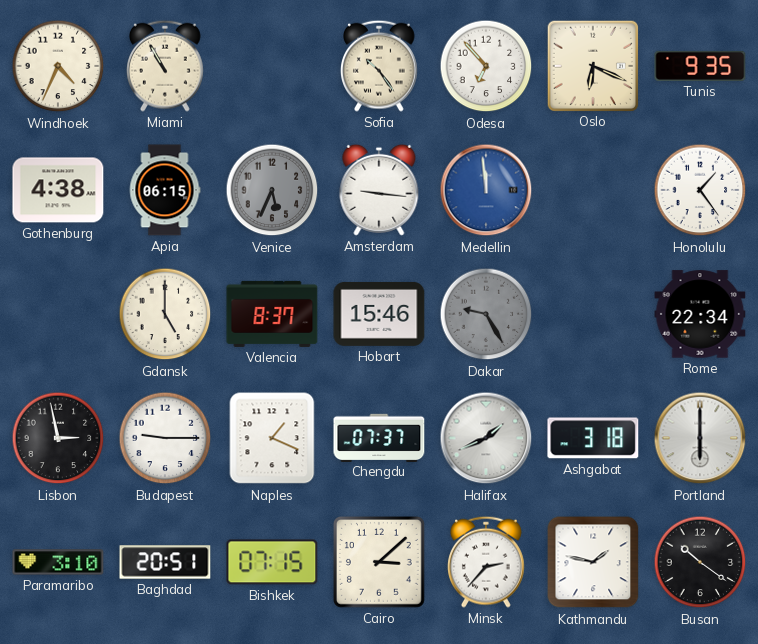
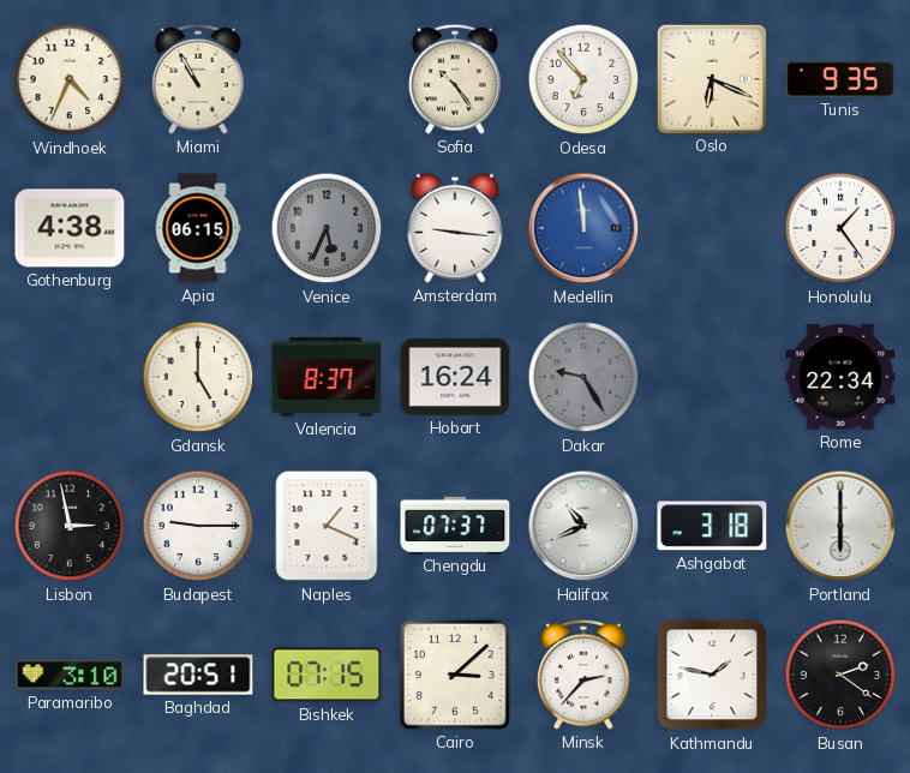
Hobart: 15:46 -> 16:24
Halifax: 1:41 -> 10:41
Busan: 10:21 -> 2:21
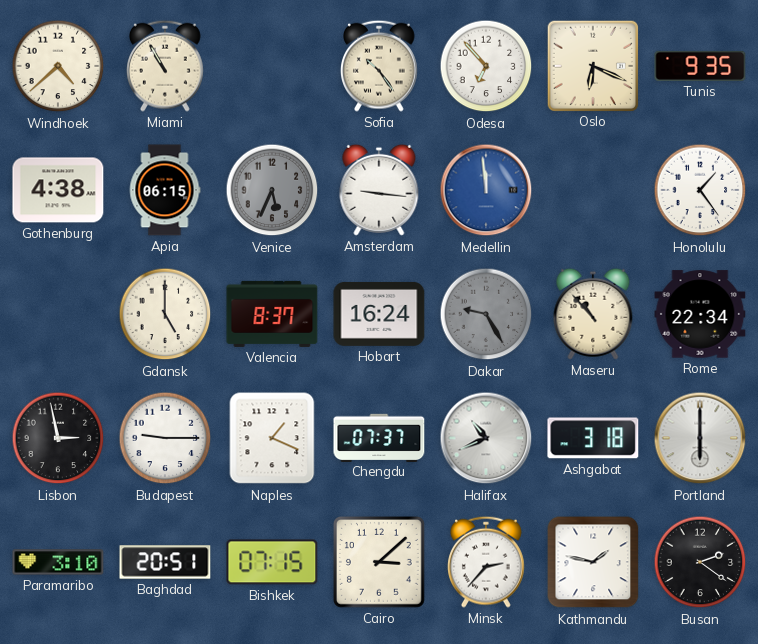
Windhoek: 4:34 -> 4:38
Maseru: none -> 10:53
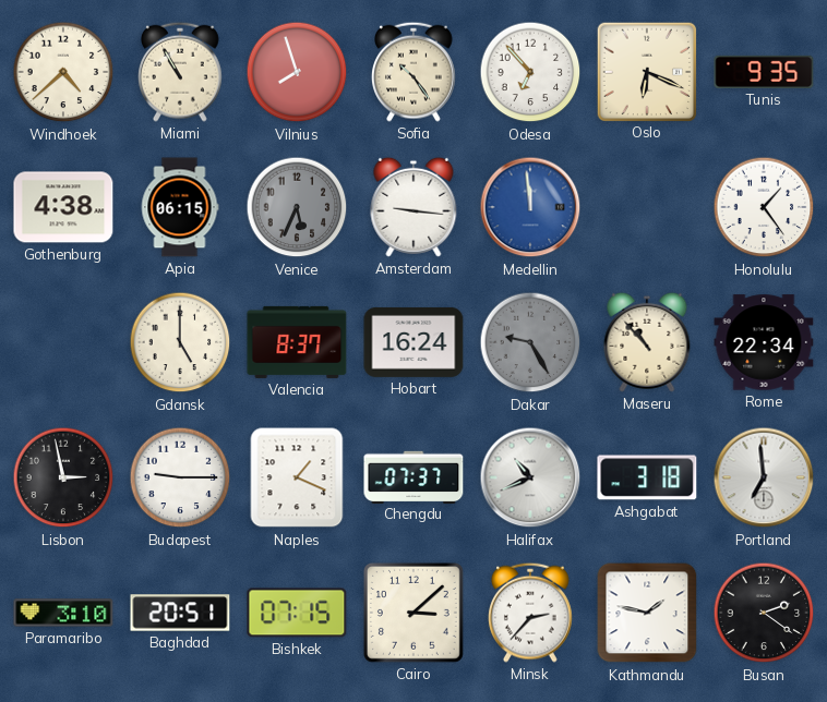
Vilnius: none -> 7:57
Portland: 6:00 -> 6:59
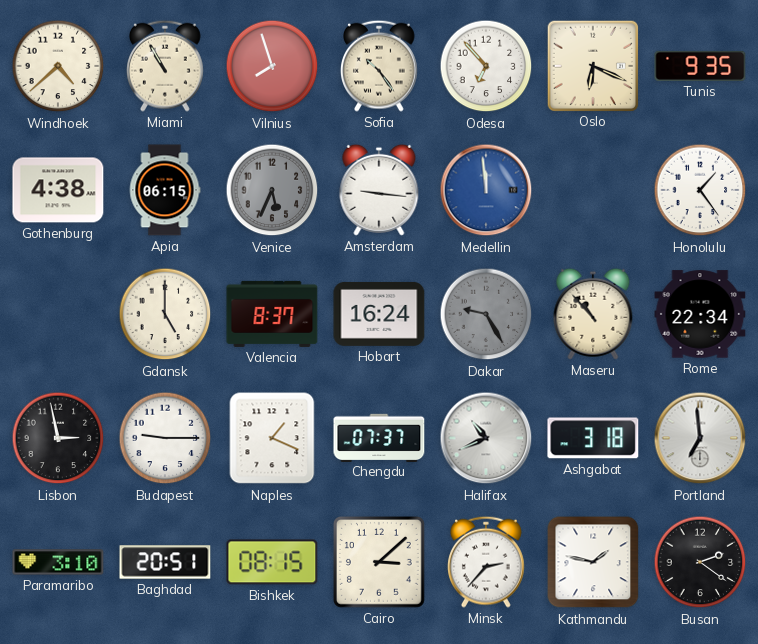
Bishkek: 07:15 -> 08:15
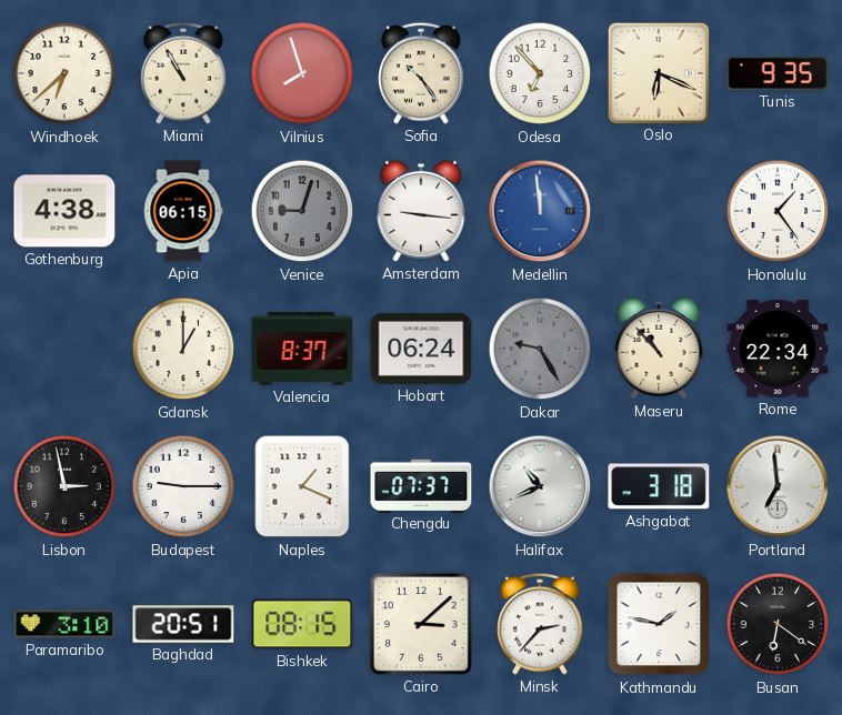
Windhoek: 4:38 -> 6:38
Venice: 5:34 -> 9:03
Gdansk: 5:00 -> 1:00
Hobart: 16:24 -> 06:24
Busan: 2:21 -> 6:21
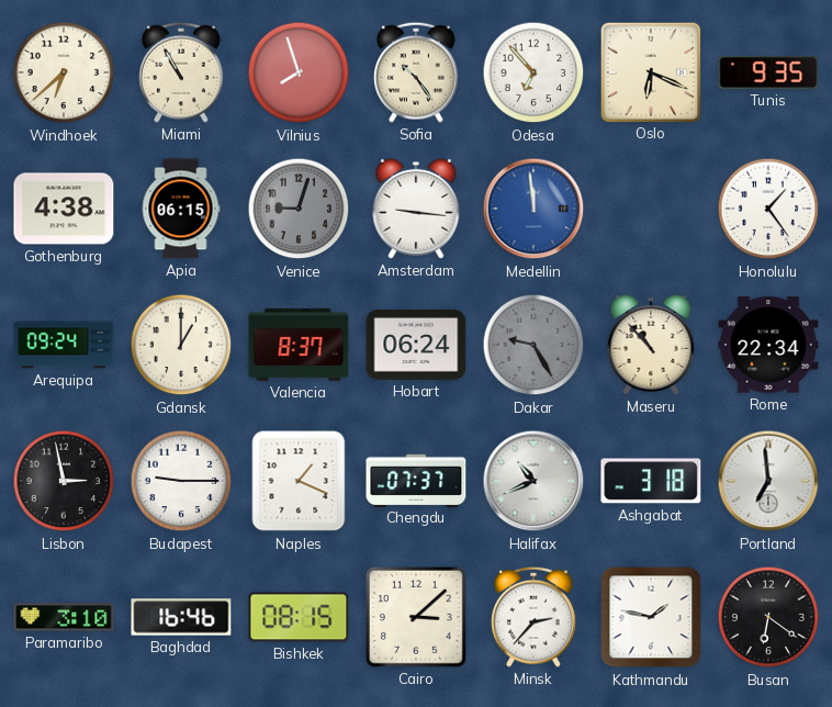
Arequipa: none -> 09:24
Baghdad: 20:51 -> 16:46
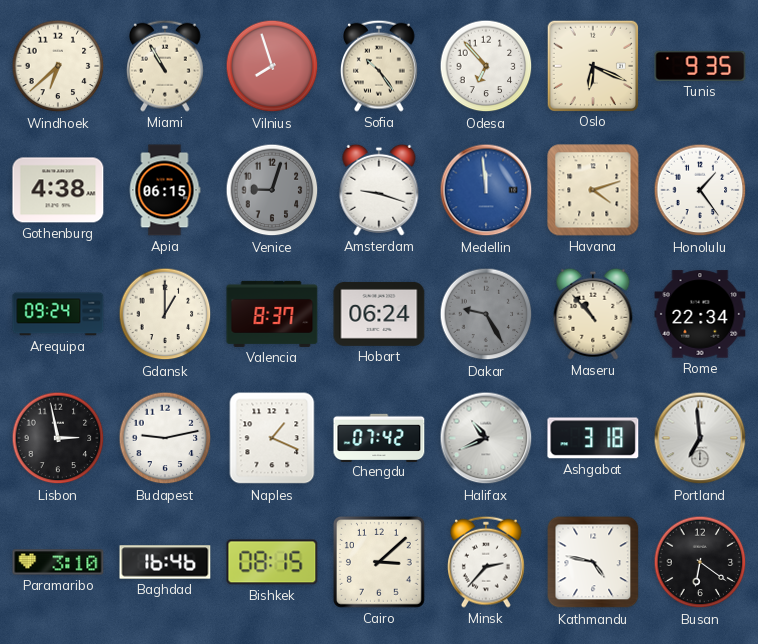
Amsterdam: 9:16 -> 9:18
Havana: none -> 4:12
Budapest: 9:15 -> 9:13
Chengdu: 07:37 -> 07:42
Kathmandu: 1:47 -> 4:47
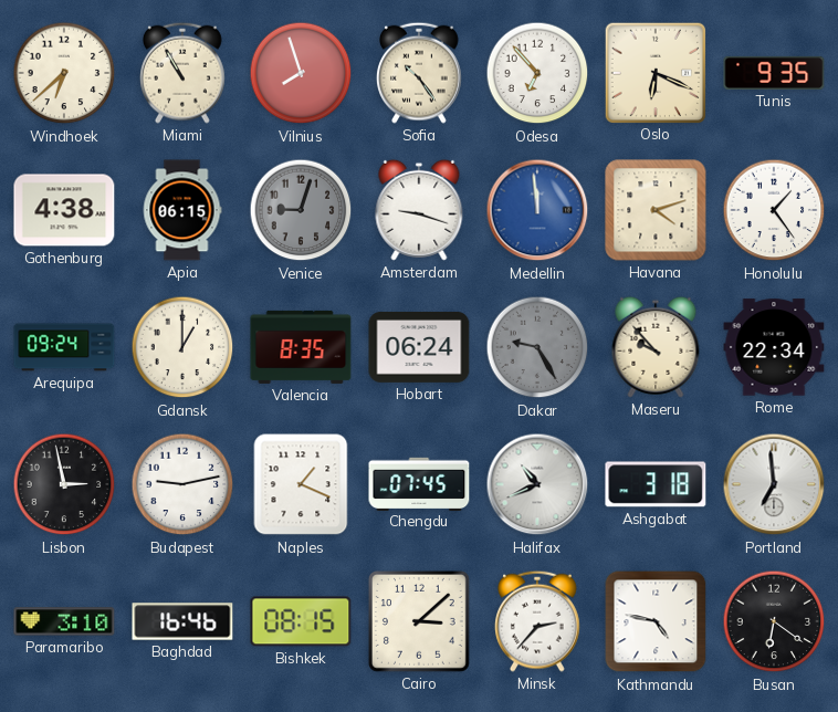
Valencia: 8:37 -> 8:35
Maseru: 10:53 -> 9:53
Chengdu: 07:42 -> 07:45
